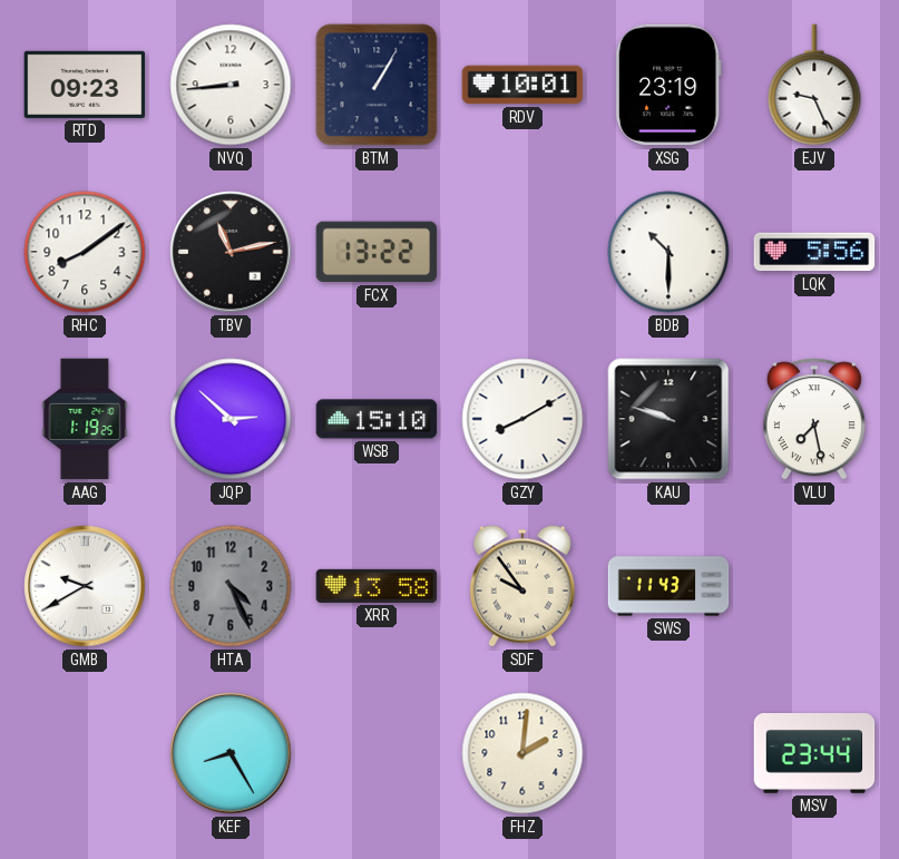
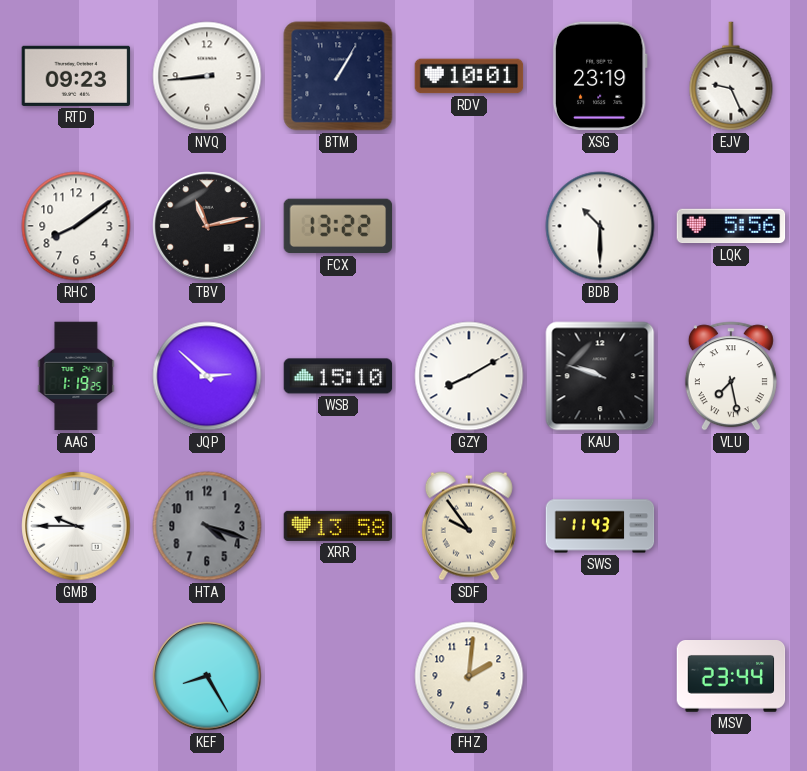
GMB: 9:40 -> 9:45
HTA: 4:26 -> 4:18
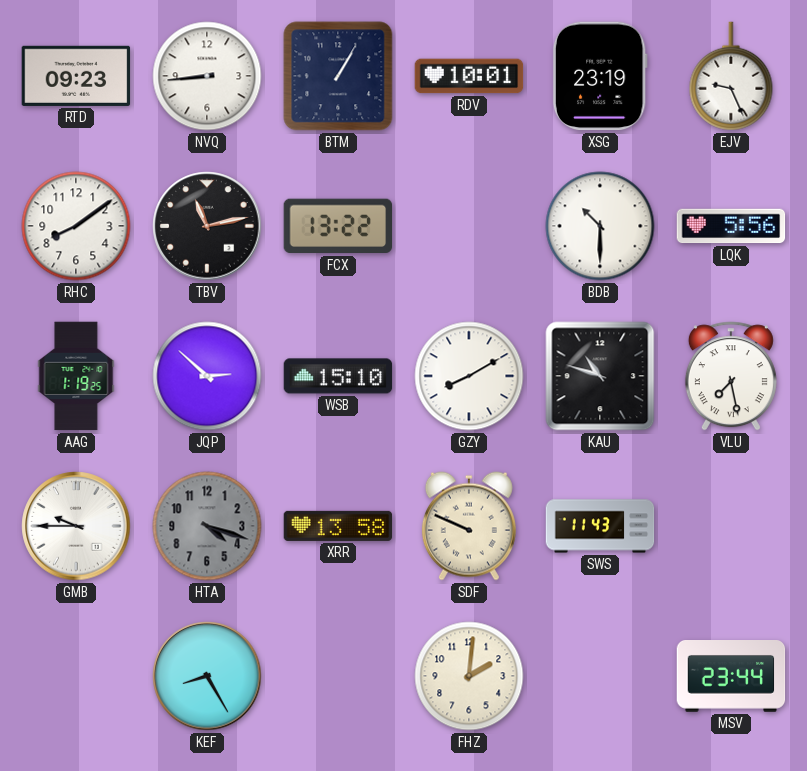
KAU: 9:48 -> 10:48
SDF: 9:54 -> 9:49
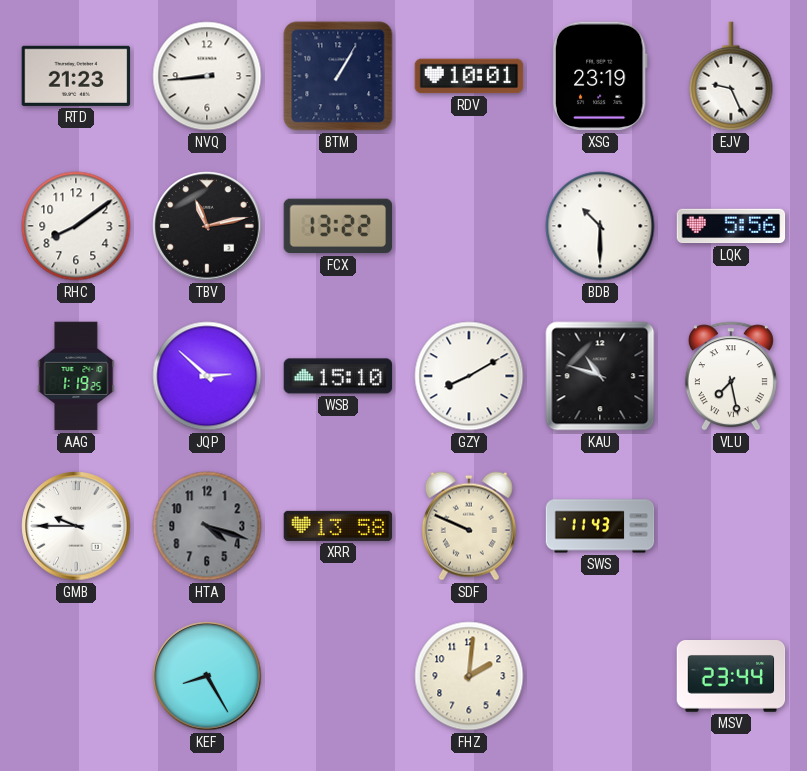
RTD: 09:23 -> 21:23
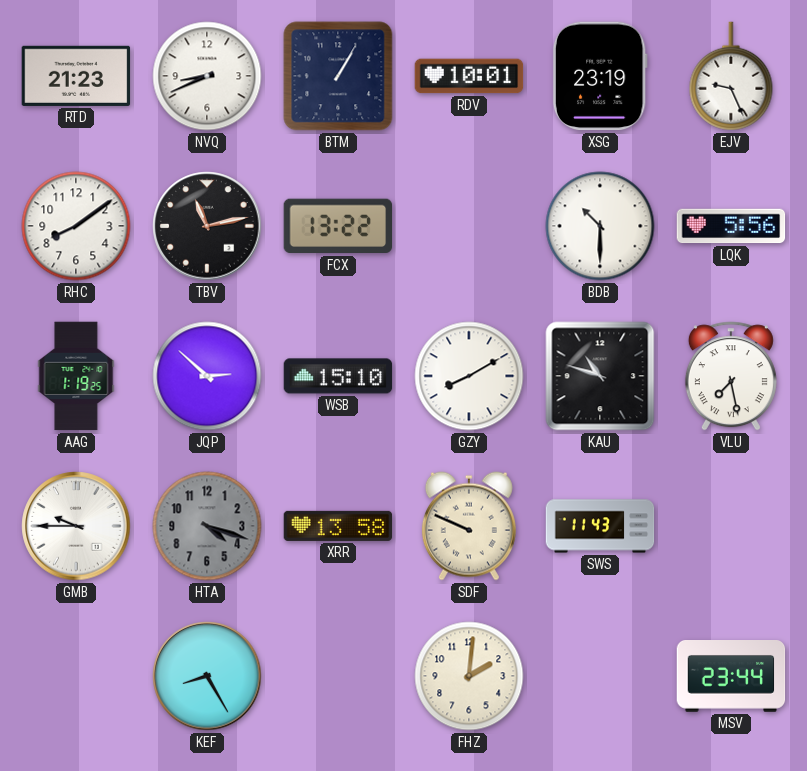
NVQ: 8:44 -> 8:41
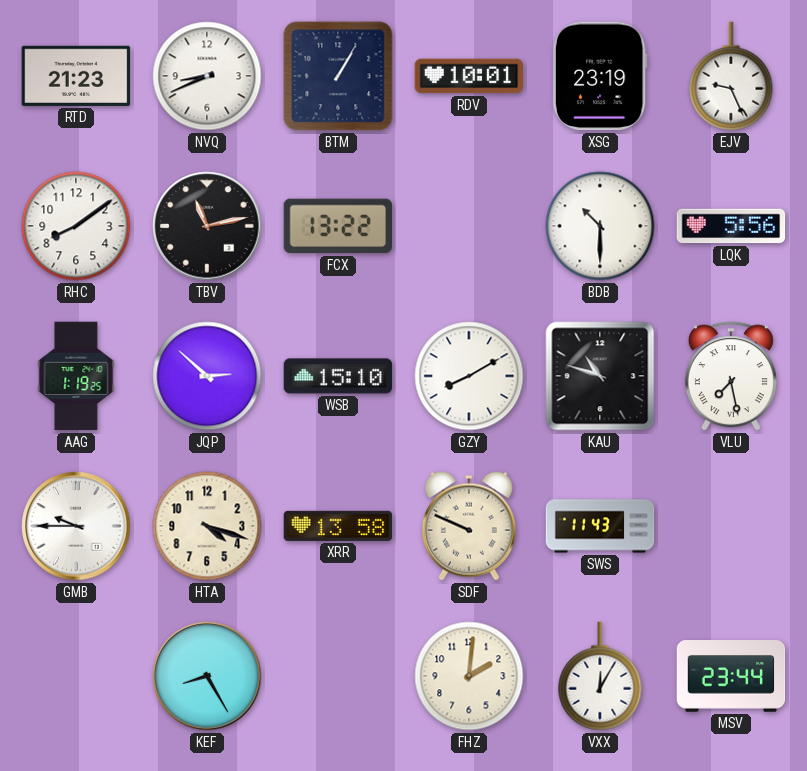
HTA dial: grey -> cream
VXX: none -> 12:05
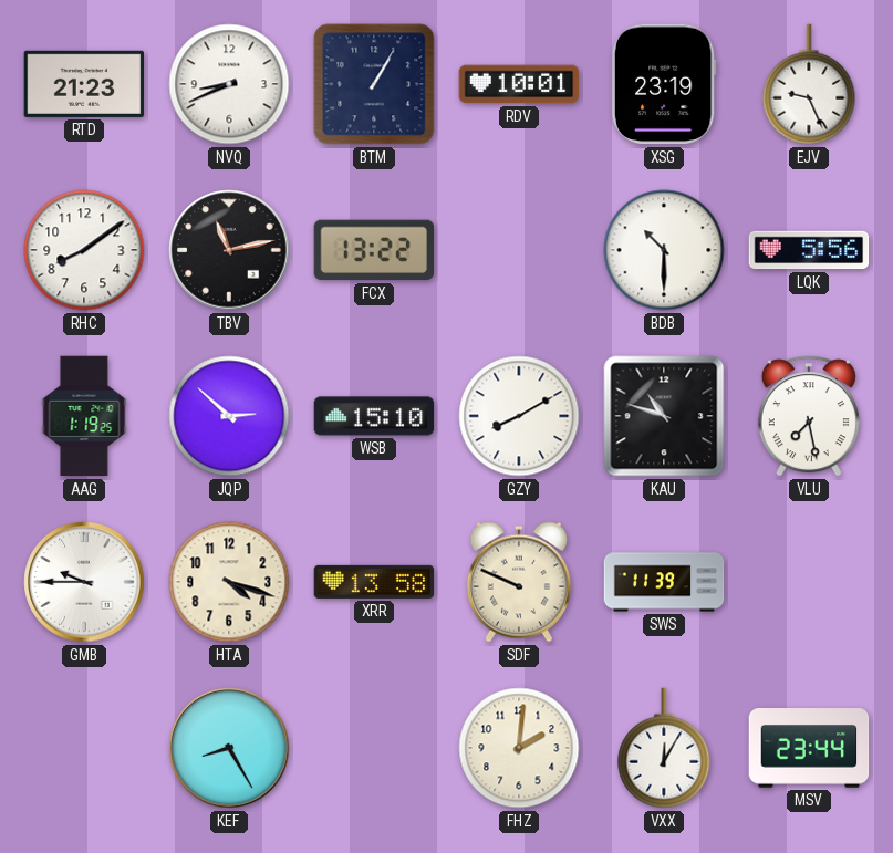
SWS: 11:43 -> 11:39
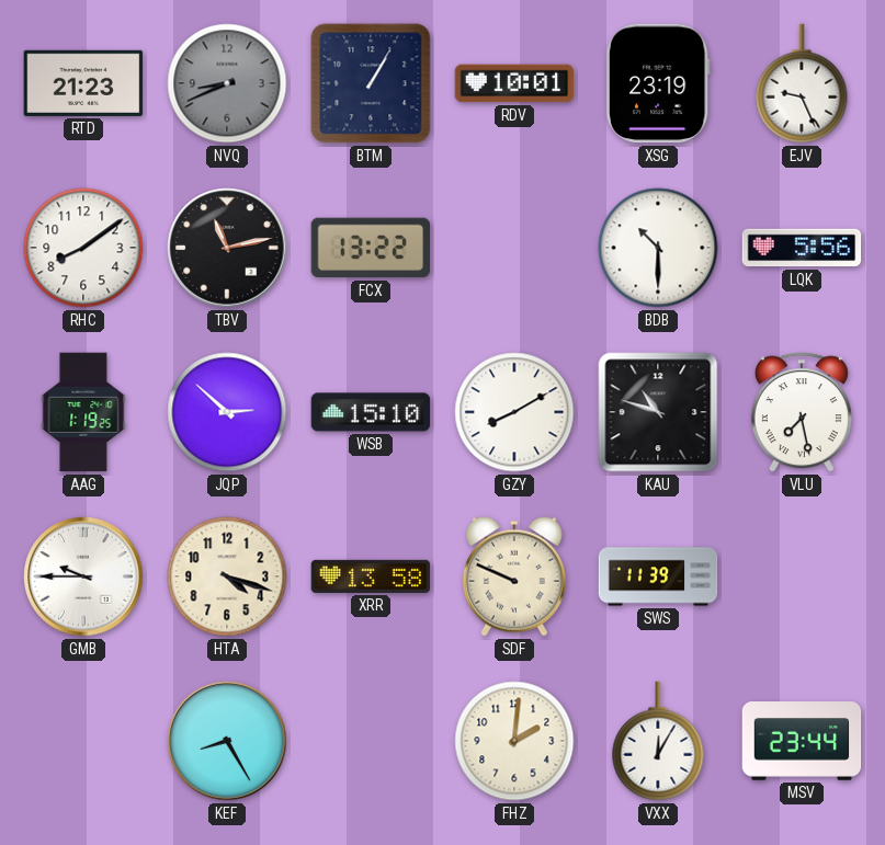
NVQ dial: white -> grey
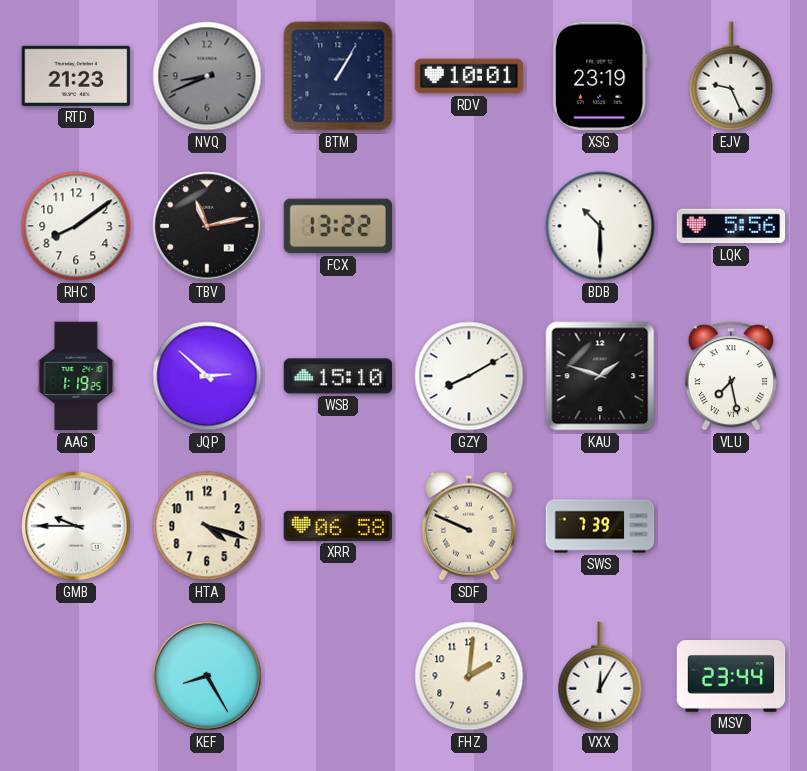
KAU: 10:48 -> 1:48
XRR: 13:58 -> 06:58
SWS: 11:39 -> 7:39
